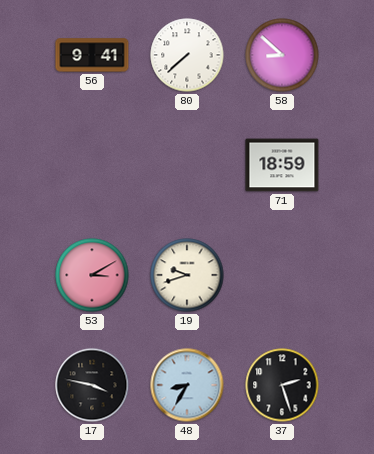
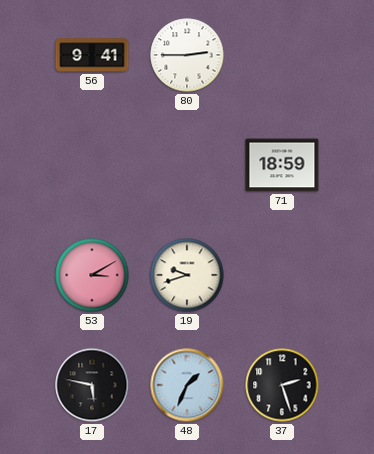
80: 7:38 -> 2:45
58: 8:52 -> none
17: 3:47 -> 5:47
48: 8:35 -> 1:34
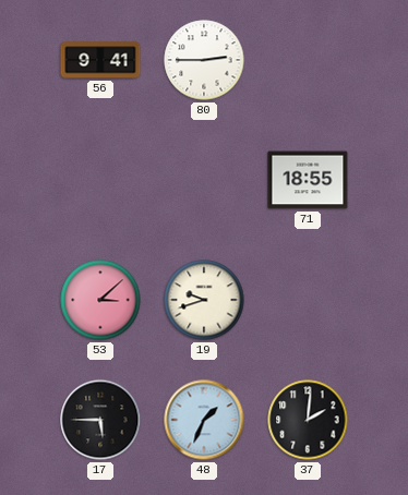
71: 18:59 -> 18:55
53: 3:10 -> 3:08
17: 5:47 -> 5:45
37: 2:27 -> 2:01
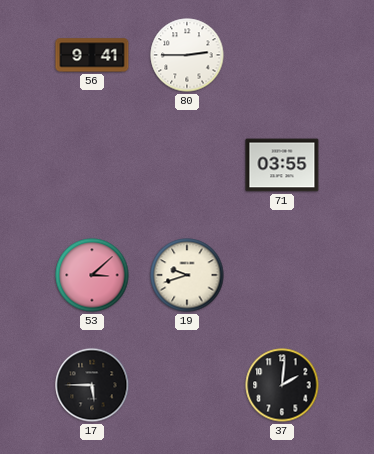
71: 18:55 -> 03:55
48: 1:34 -> none
